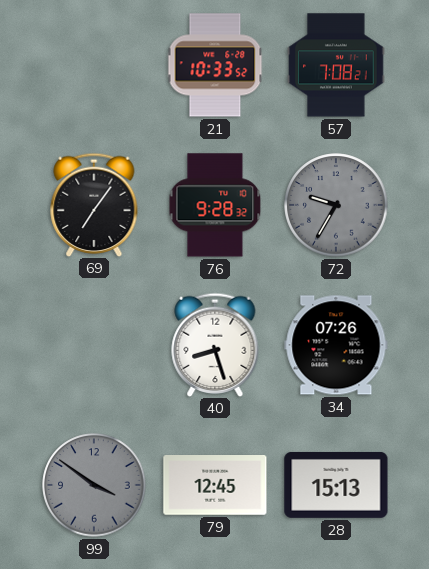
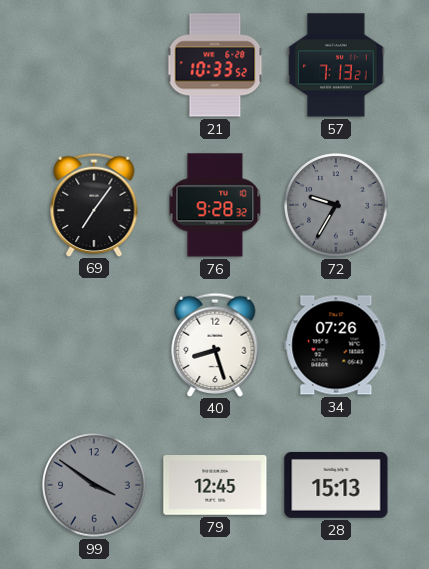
57: 7:08 -> 7:13
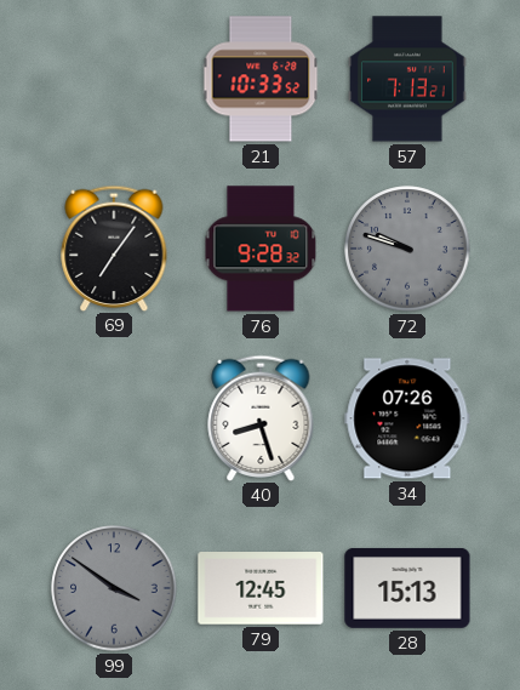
72: 9:35 -> 9:48
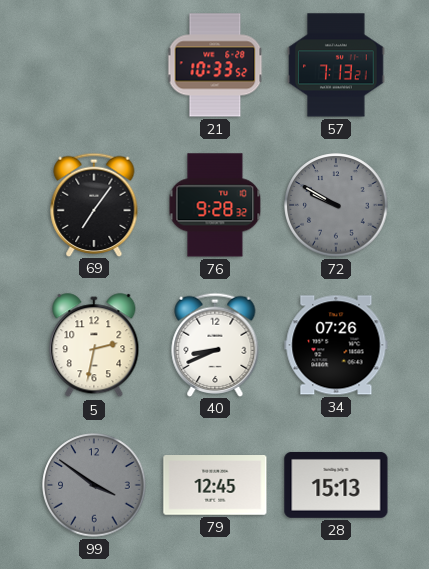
72: 9:48 -> 9:50
5: none -> 2:32
40: 8:27 -> 8:41
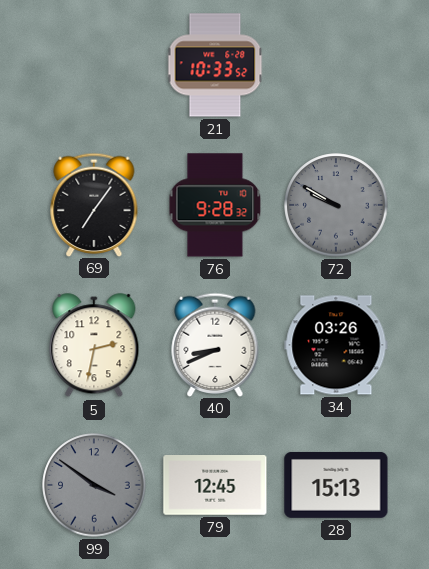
57: 7:13 -> none
34: 07:26 -> 03:26
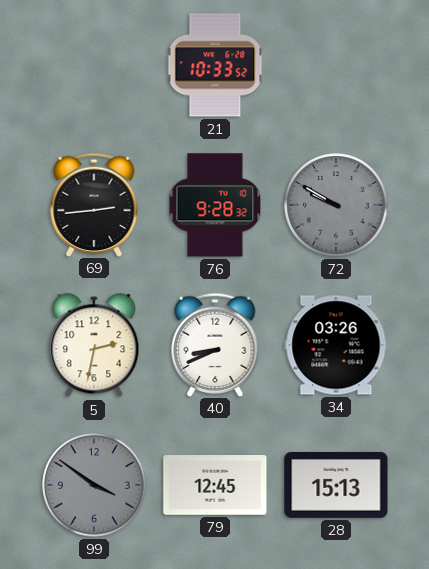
69: 7:06 -> 2:44
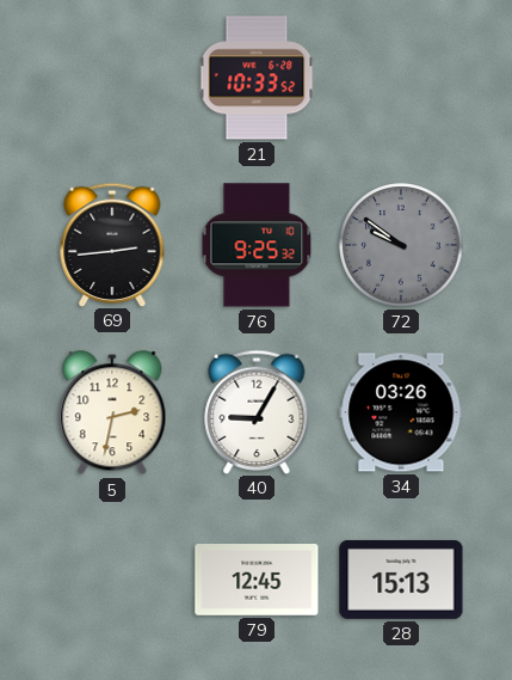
76: 9:28 -> 9:25
72: 9:50 -> 9:51
40: 8:41 -> 9:05
99: 3:51 -> none
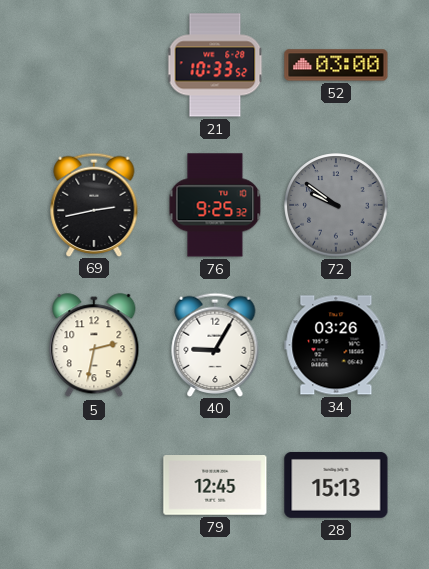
52: none -> 03:00
69: 2:44 -> 2:43
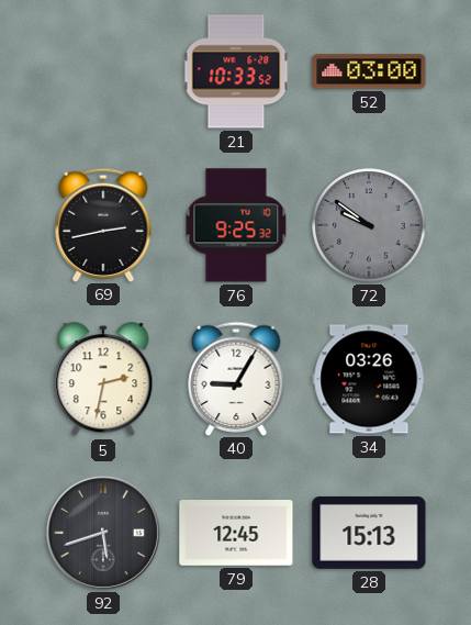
92: none -> 5:42
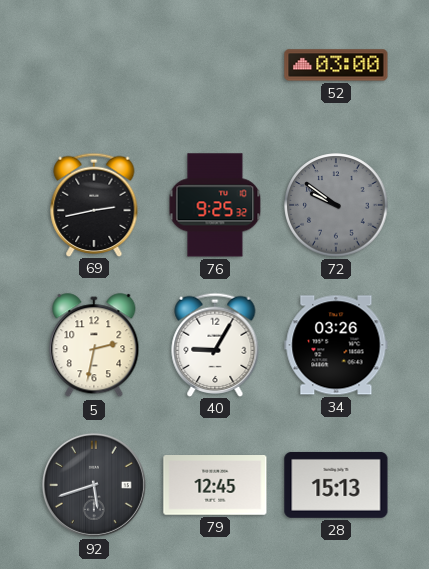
21: 10:33 -> none
